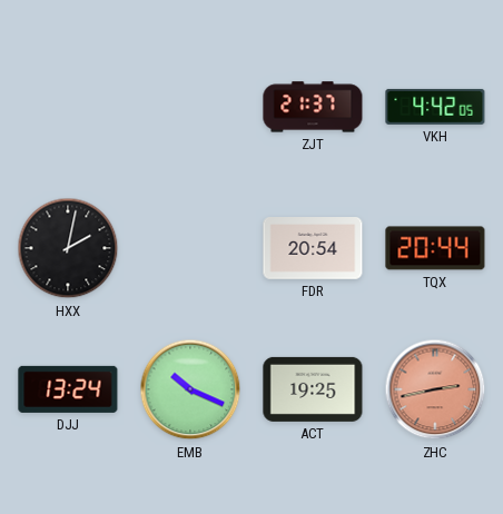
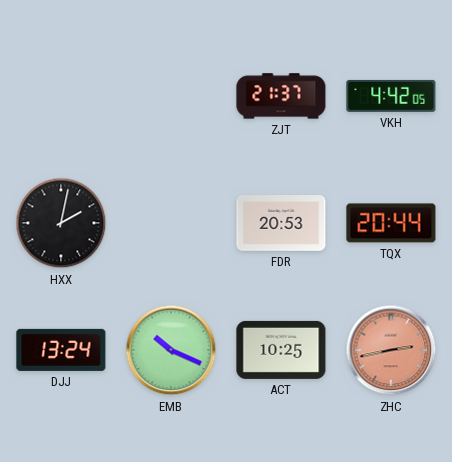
FDR: 20:54 -> 20:53
ACT: 19:25 -> 10:25
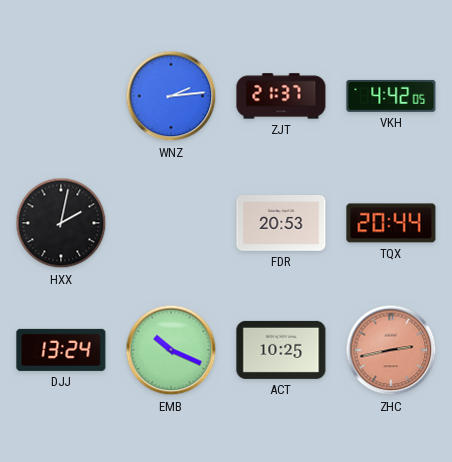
WNZ: none -> 2:14
